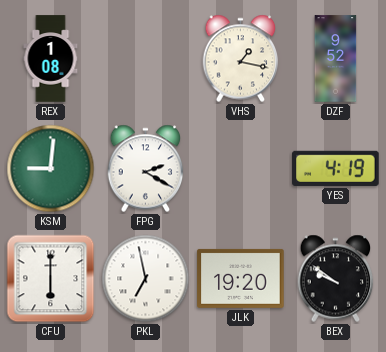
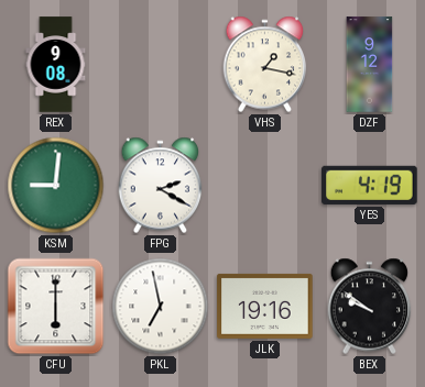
REX: 1:08 -> 9:08
DZF: 9:52 -> 9:12
JLK: 19:20 -> 19:16
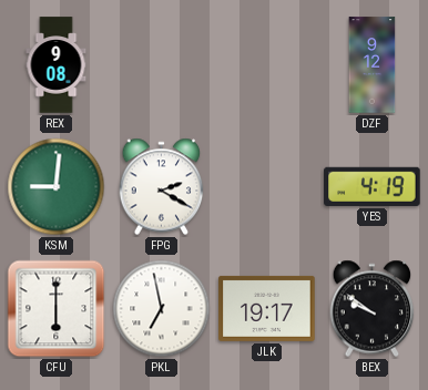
VHS: 1:17 -> none
JLK: 19:16 -> 19:17
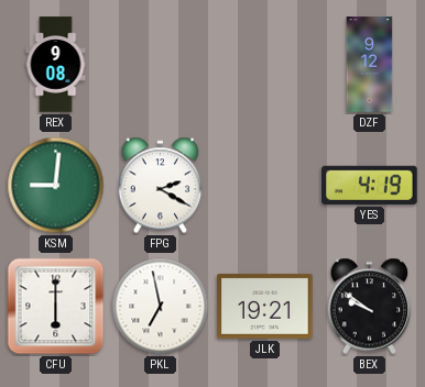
JLK: 19:17 -> 19:21
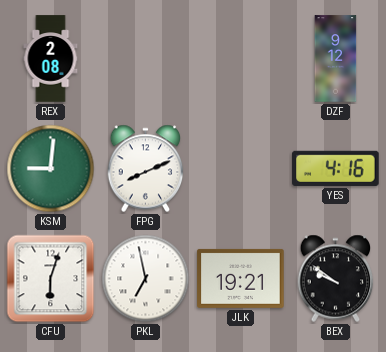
REX: 9:08 -> 2:08
FPG: 2:20 -> 8:11
YES: 4:19 -> 4:16
CFU: 6:00 -> 6:03
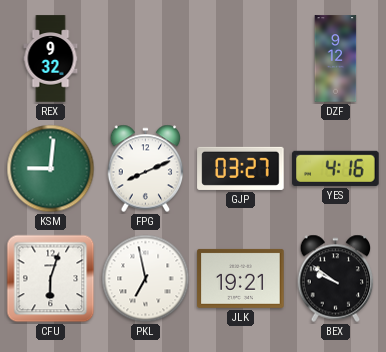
REX: 2:08 -> 9:32
GJP: none -> 03:27
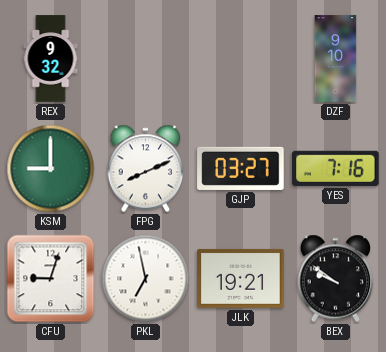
DZF: 9:12 -> 9:10
KSM: 9:01 -> 9:00
YES: 4:16 -> 7:16
CFU: 6:03 -> 9:03
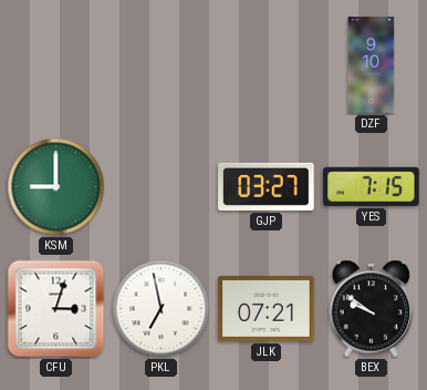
REX: 9:32 -> none
FPG: 8:11 -> none
YES: 7:16 -> 7:15
CFU: 9:03 -> 3:03
JLK: 19:21 -> 07:21
